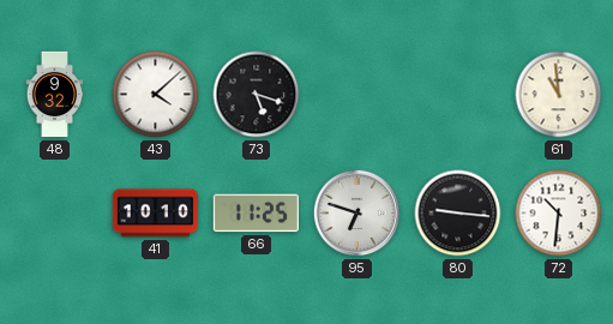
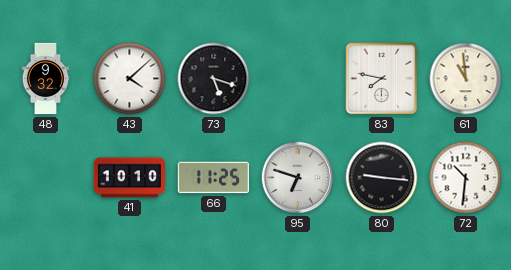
83: none -> 7:47
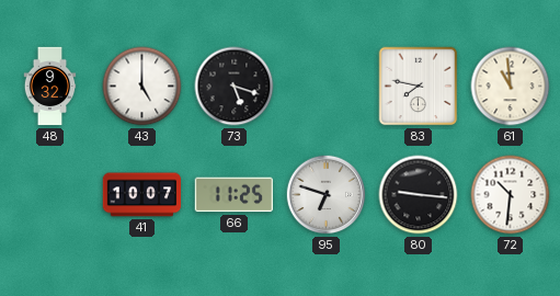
43: 4:08 -> 5:00
41: 10:10 -> 10:07
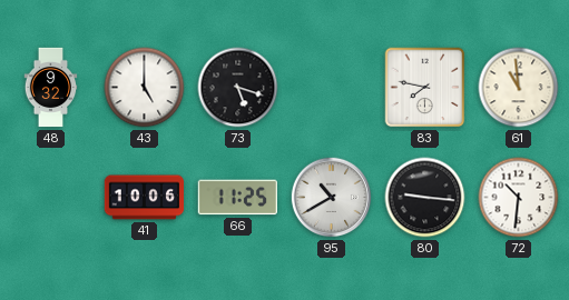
41: 10:07 -> 10:06
95: 6:48 -> 10:40
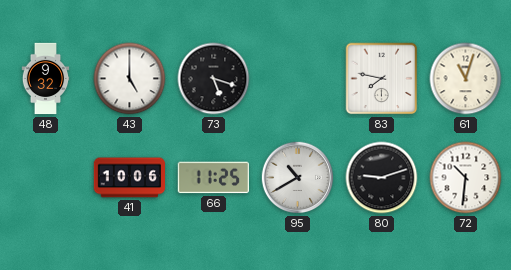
61: 10:59 -> 11:03
80: 9:16 -> 9:12
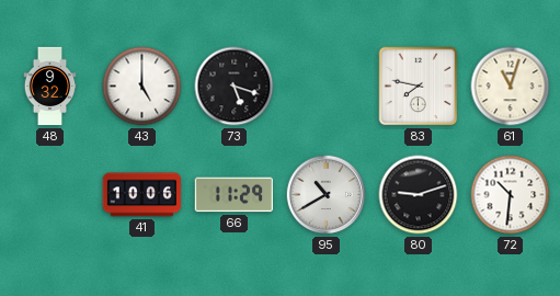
66: 11:25 -> 11:29
